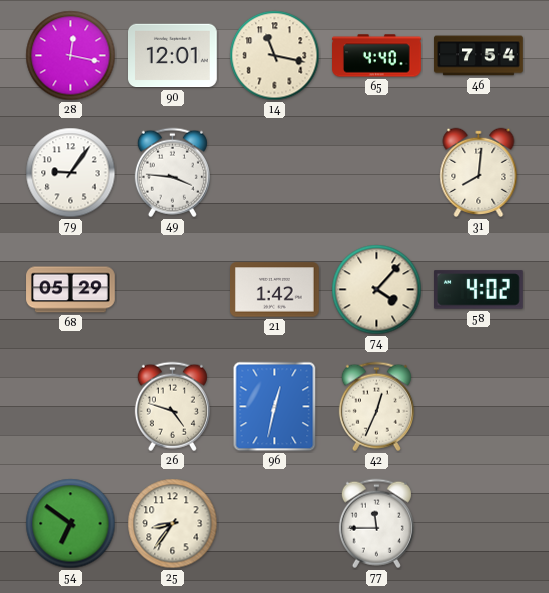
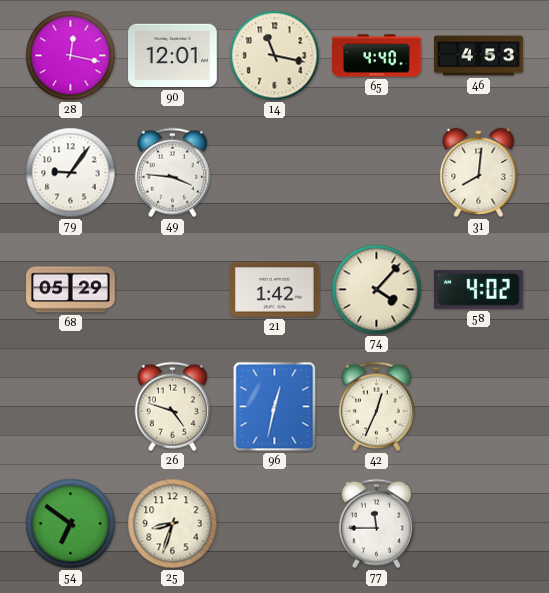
46: 7:54 -> 4:53
25: 8:36 -> 8:33
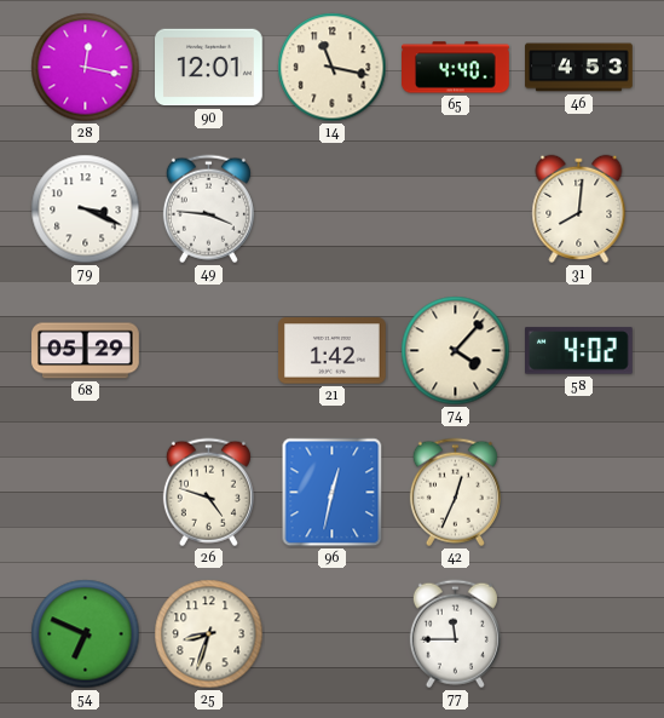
79: 9:06 -> 3:19
54: 6:51 -> 6:49
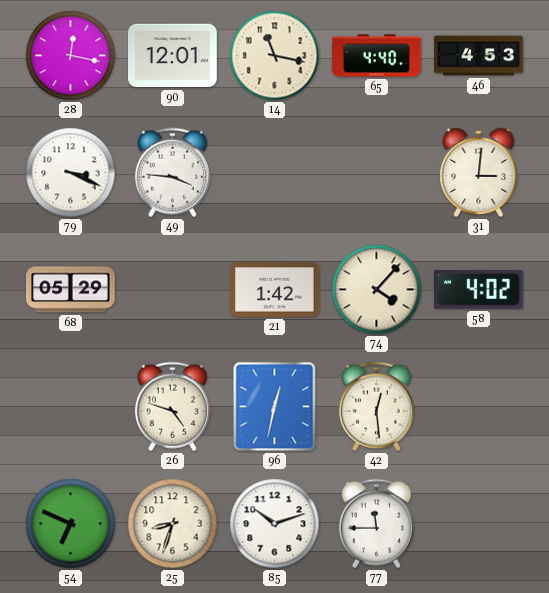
31: 8:01 -> 3:01
42: 12:34 -> 12:29
85: none -> 10:12
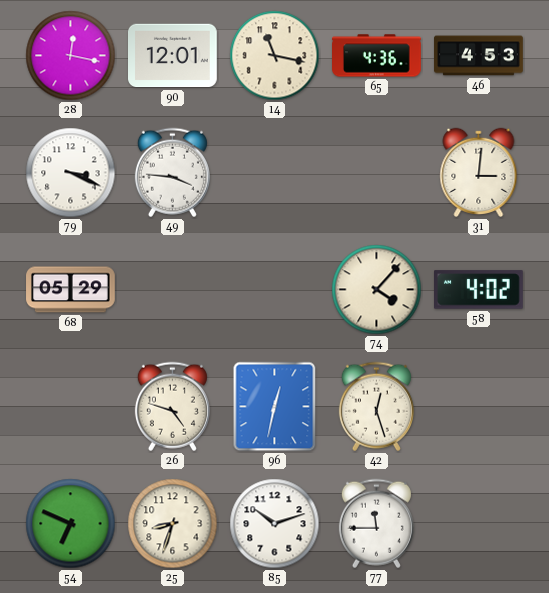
65: 4:40 -> 4:36
21: 1:42 -> none
42: 12:29 -> 12:27
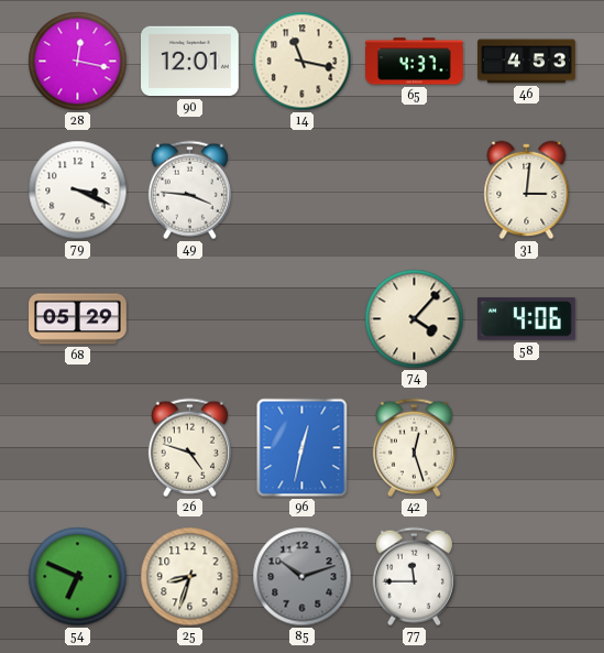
65: 4:36 -> 4:37
58: 4:02 -> 4:06
85 dial: white -> grey
